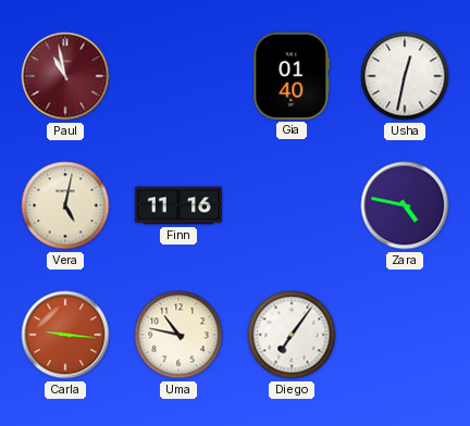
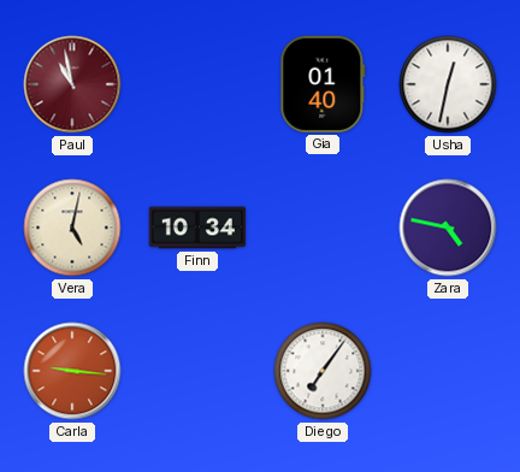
Finn: 11:16 -> 10:34
Uma: 10:47 -> none
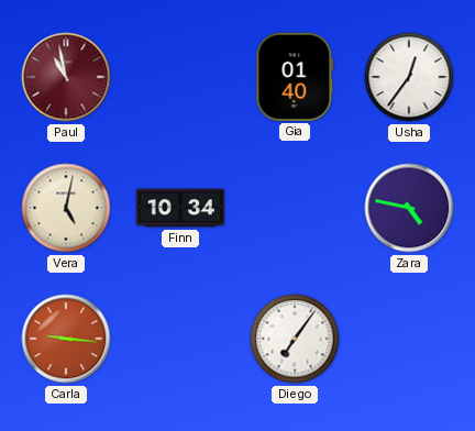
Usha: 12:32 -> 12:36
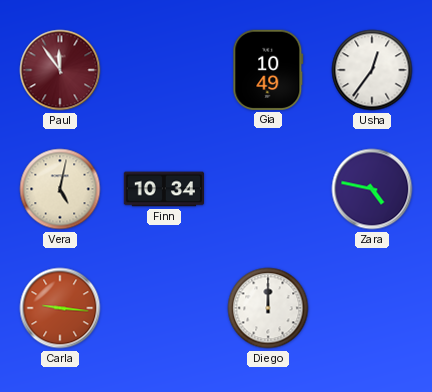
Paul: 10:58 -> 11:54
Gia: 01:40 -> 10:49
Diego: 7:06 -> 12:00
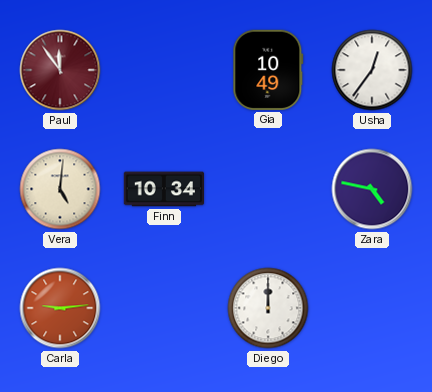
Vera: 5:02 -> 5:01
Carla: 9:16 -> 9:14
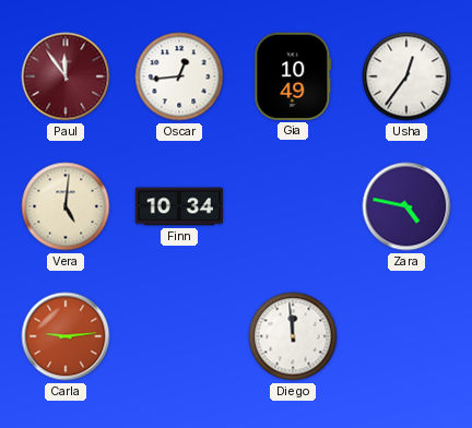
Oscar: none -> 12:44
Diego: 12:00 -> 11:59
